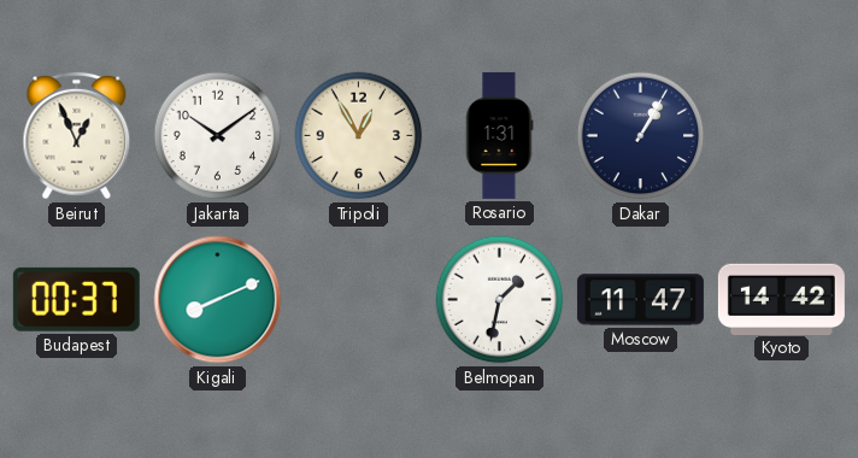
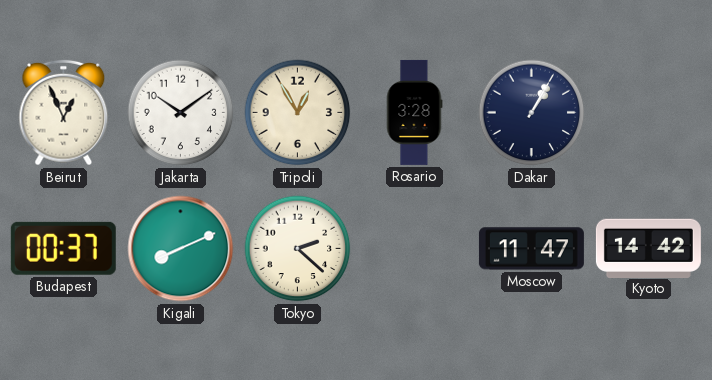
Rosario: 1:31 -> 3:28
Tokyo: none -> 2:22
Belmopan: 1:32 -> none
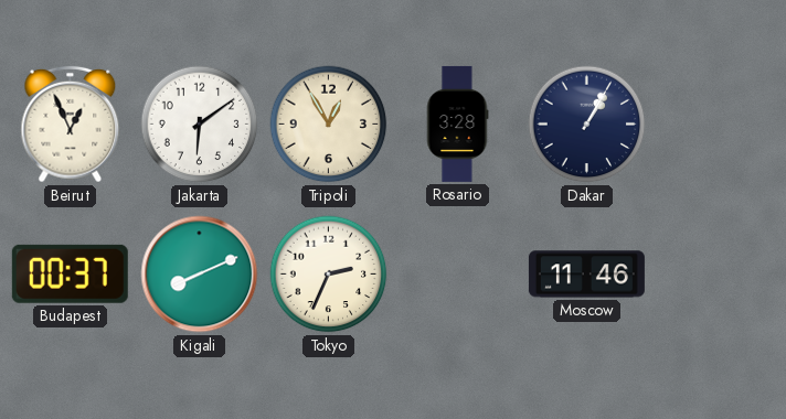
Jakarta: 10:09 -> 6:09
Tokyo: 2:22 -> 2:34
Moscow: 11:47 -> 11:46
Kyoto: 14:42 -> none
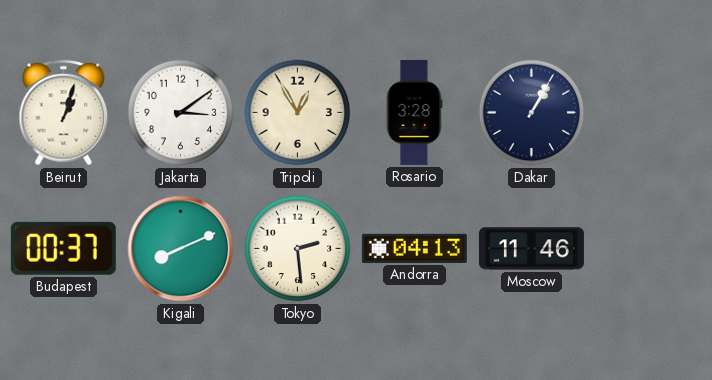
Beirut: 12:56 -> 1:03
Jakarta: 6:09 -> 3:09
Tokyo: 2:34 -> 2:29
Andorra: none -> 04:13
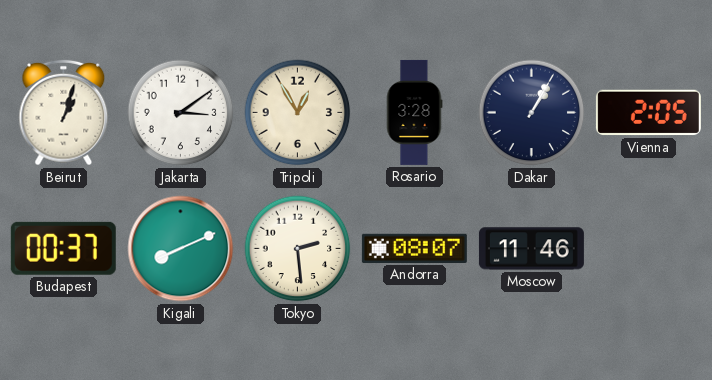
Vienna: none -> 2:05
Andorra: 04:13 -> 08:07
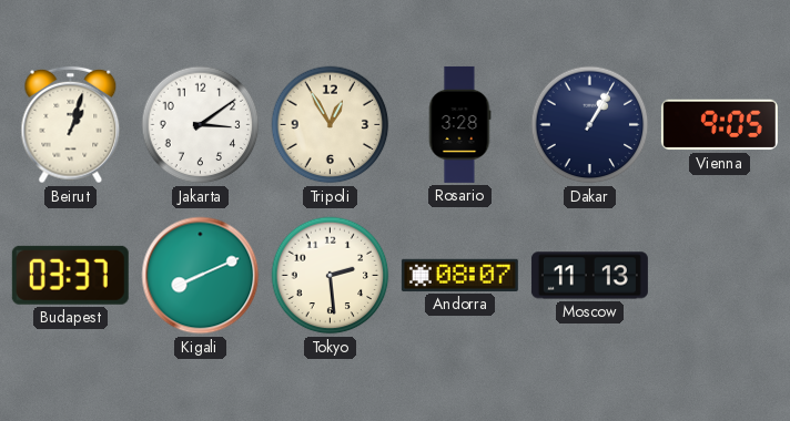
Vienna: 2:05 -> 9:05
Budapest: 00:37 -> 03:37
Moscow: 11:46 -> 11:13
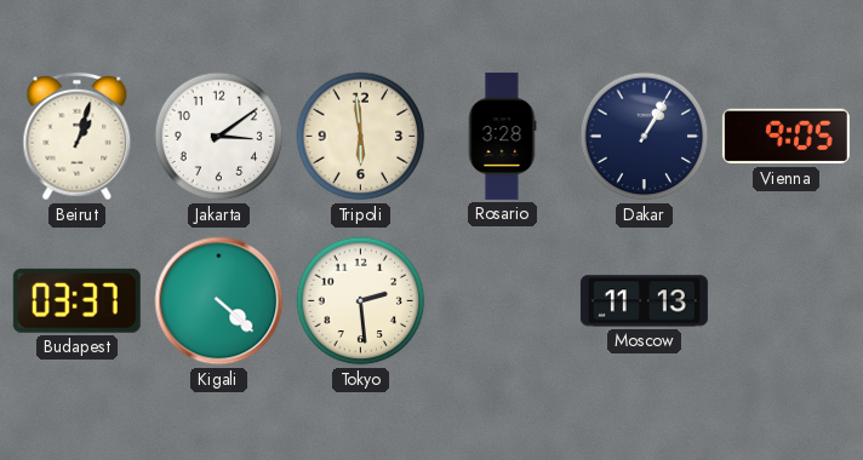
Tripoli: 12:55 -> 5:59
Kigali: 8:11 -> 4:22
Andorra: 08:07 -> none
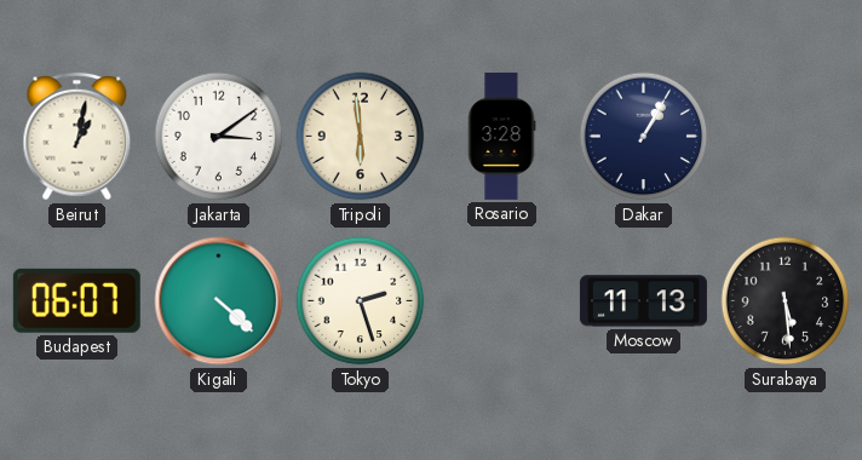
Beirut: 1:03 -> 1:02
Vienna: 9:05 -> none
Budapest: 03:37 -> 06:07
Tokyo: 2:29 -> 2:27
Surabaya: none -> 5:29
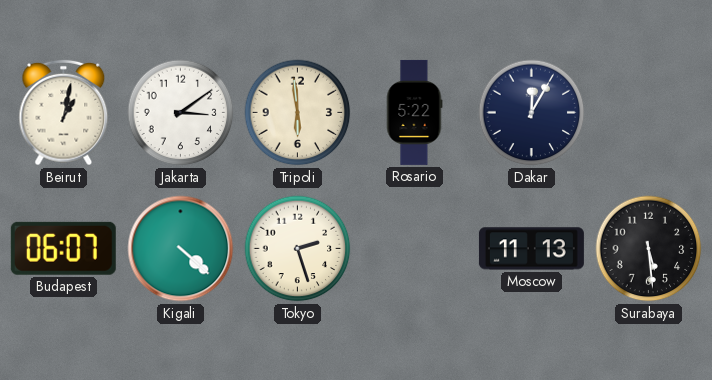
Rosario: 3:28 -> 5:22
Dakar: 1:05 -> 12:05
